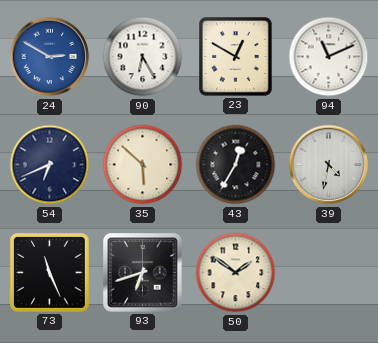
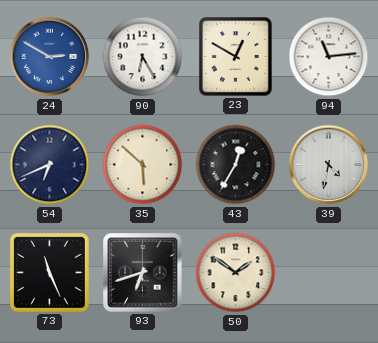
94: 11:11 -> 11:14
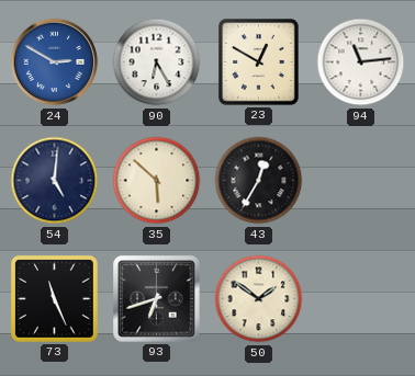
54: 6:41 -> 5:01
39: 4:32 -> none
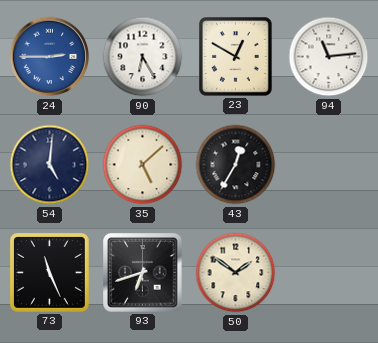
24: 2:50 -> 2:45
35: 5:52 -> 5:08
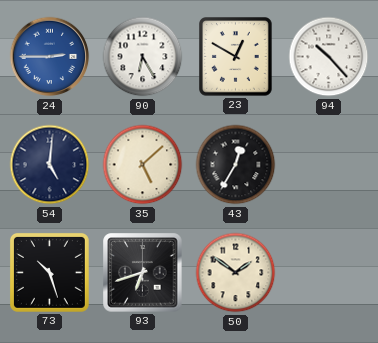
94: 11:14 -> 10:23
73: 11:26 -> 10:27
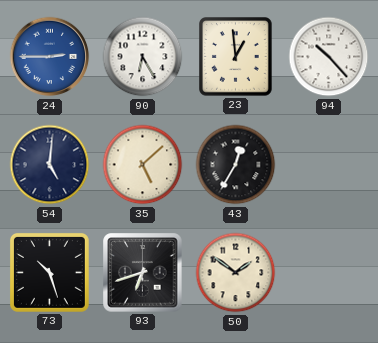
23: 12:50 -> 12:59
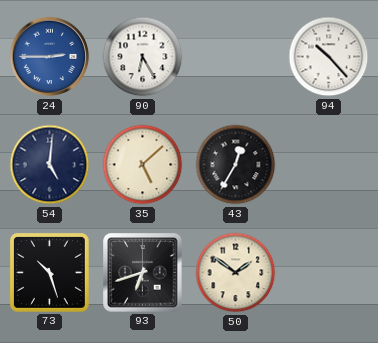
23: 12:59 -> none
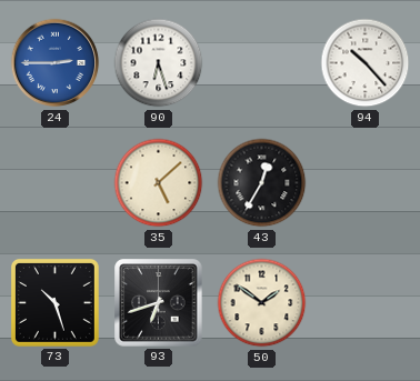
90: 6:25 -> 6:27
54: 5:01 -> none
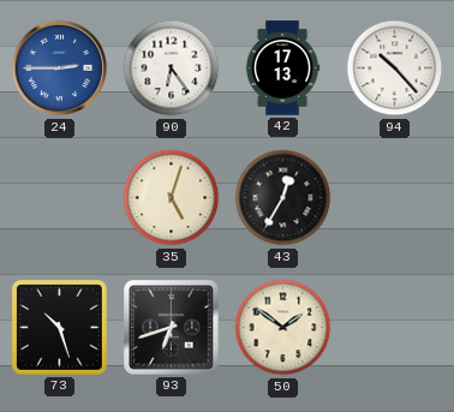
90: 6:27 -> 6:24
42: none -> 17:13
35: 5:08 -> 5:03
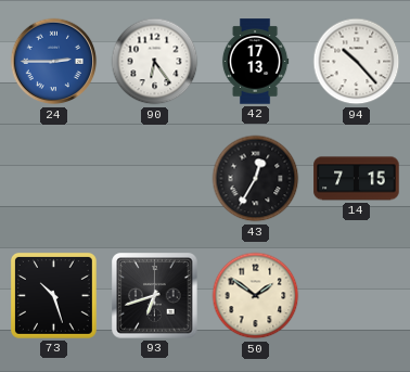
35: 5:03 -> none
14: none -> 7:15
